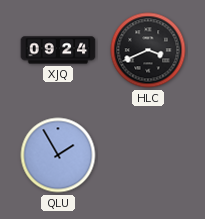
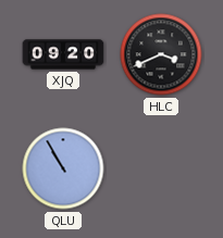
XJQ: 09:24 -> 09:20
QLU: 1:55 -> 10:55
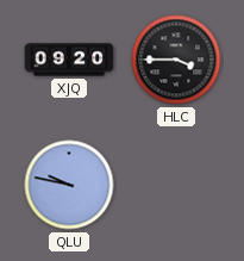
HLC: 3:41 -> 3:45
QLU: 10:55 -> 9:47
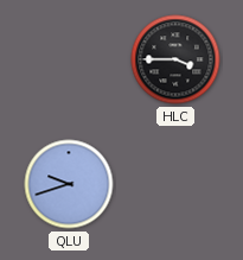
XJQ: 09:20 -> none
QLU: 9:47 -> 9:42
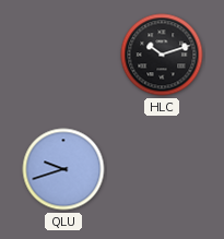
HLC: 3:45 -> 10:12
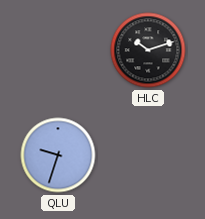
QLU: 9:42 -> 9:33
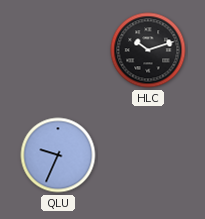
QLU: 9:33 -> 9:34
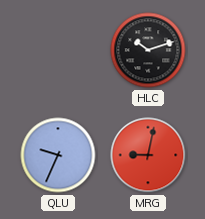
MRG: none -> 9:02
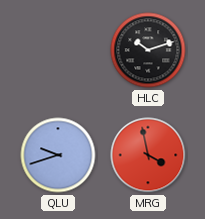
QLU: 9:34 -> 9:42
MRG: 9:02 -> 3:58
